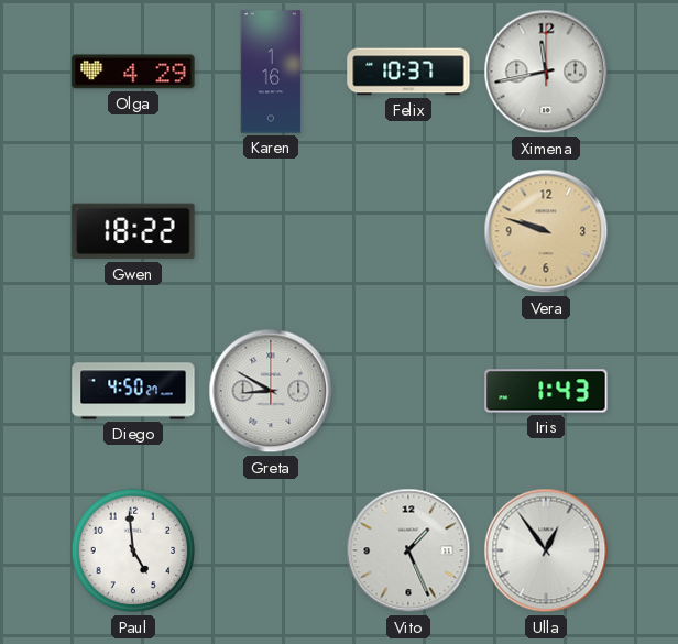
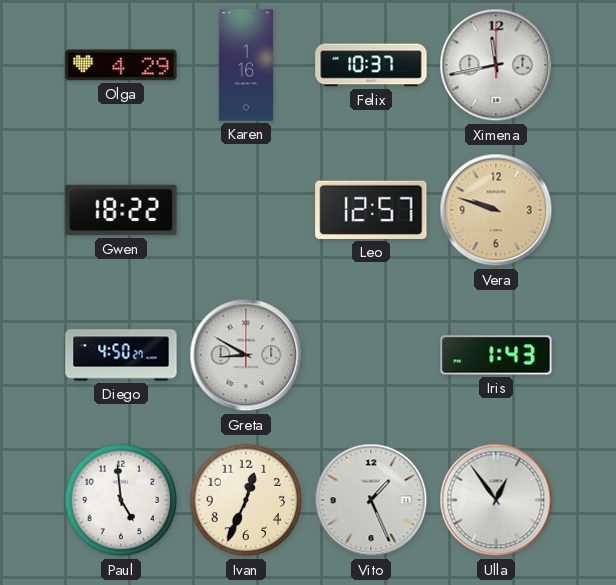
Leo: none -> 12:57
Ivan: none -> 12:34
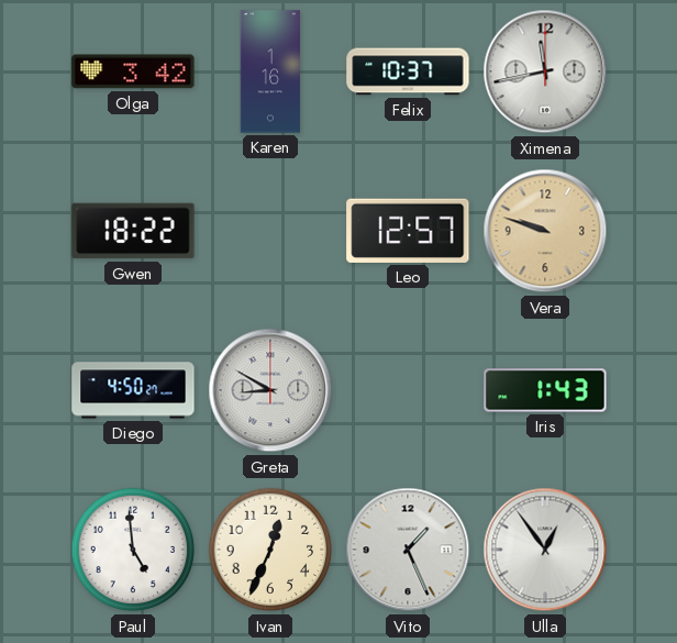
Olga: 4:29 -> 3:42
